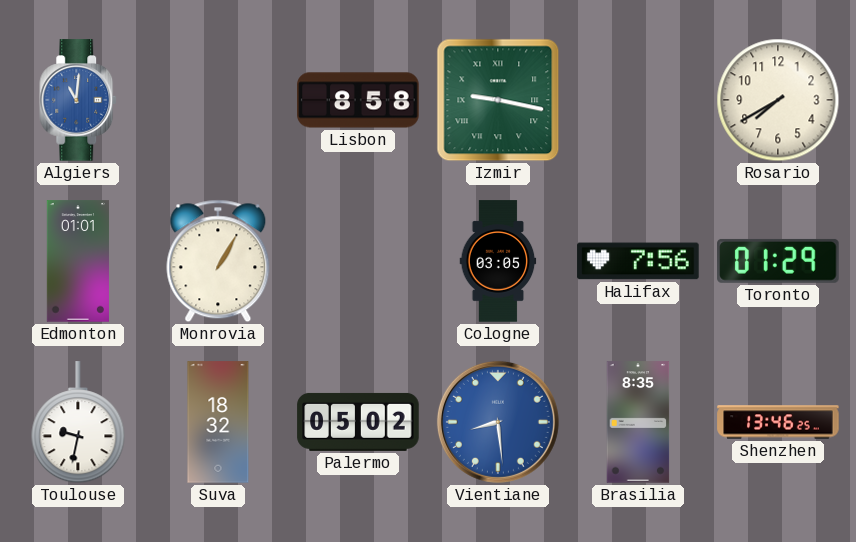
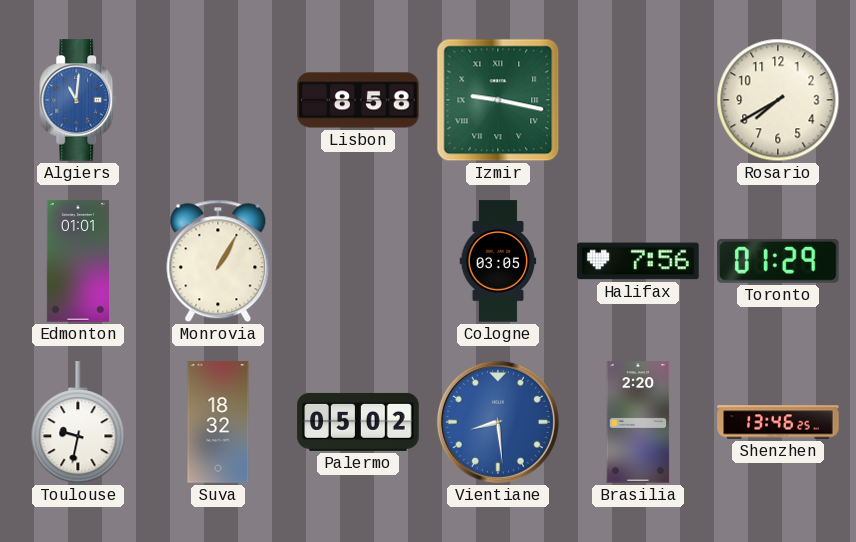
Brasilia: 8:35 -> 2:20
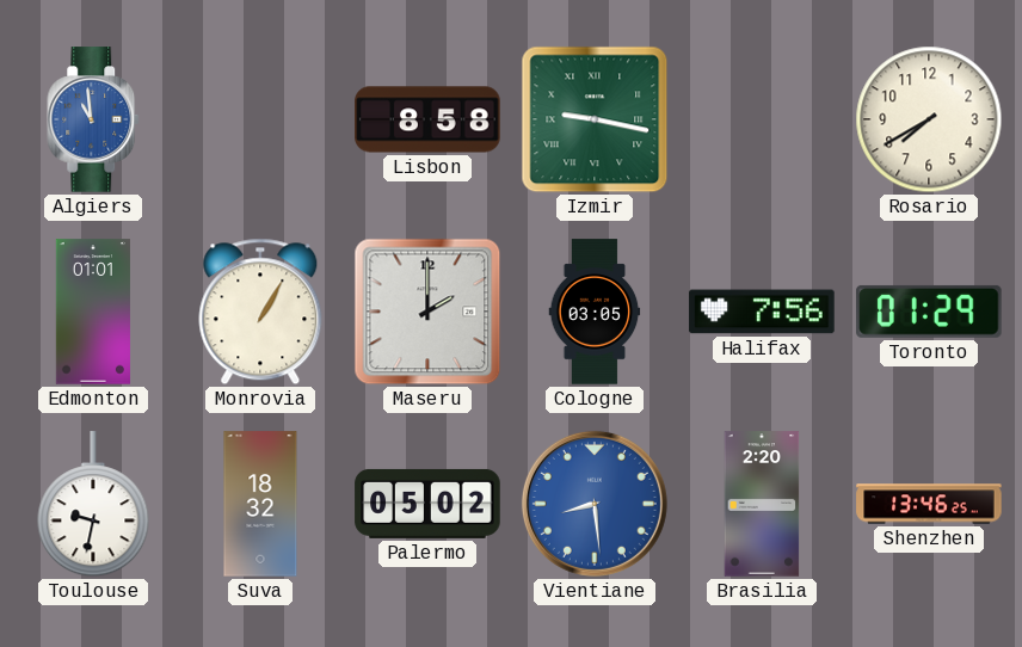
Algiers: 11:01 -> 10:59
Maseru: none -> 2:00
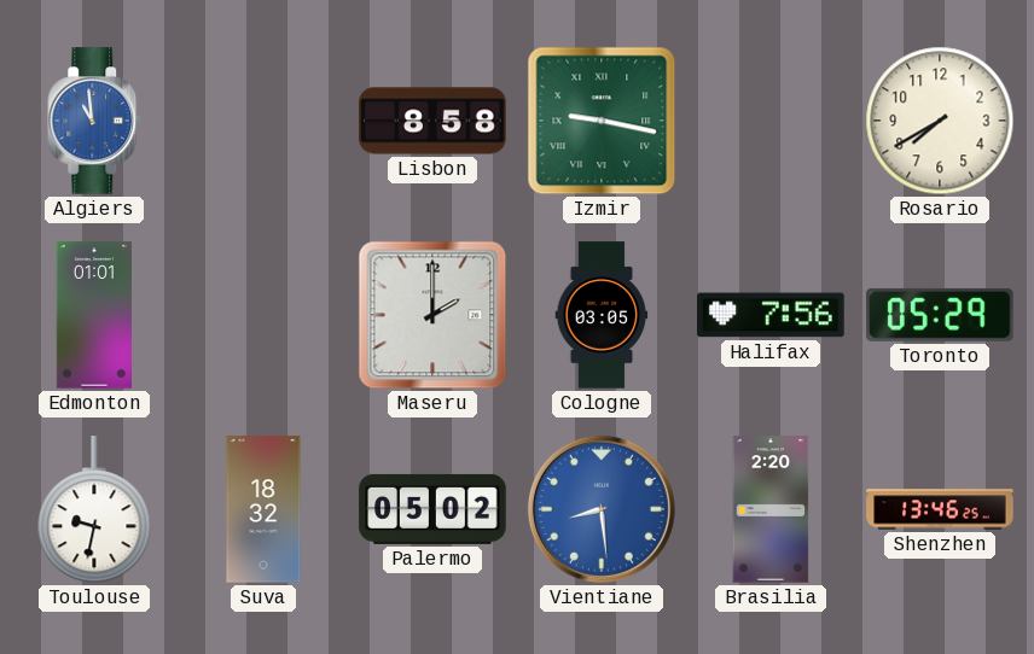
Monrovia: 1:05 -> none
Toronto: 01:29 -> 05:29
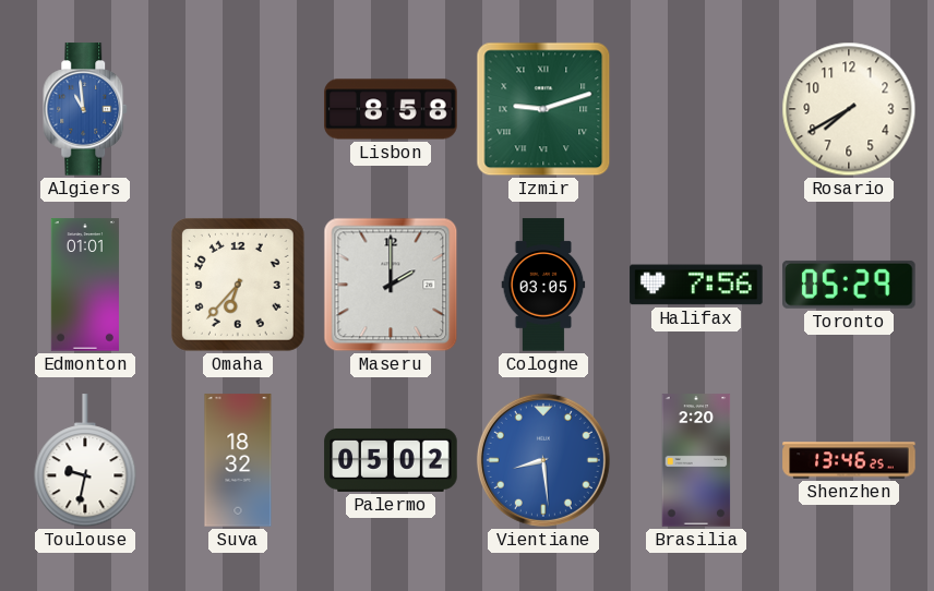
Izmir: 9:17 -> 9:12
Omaha: none -> 6:37
